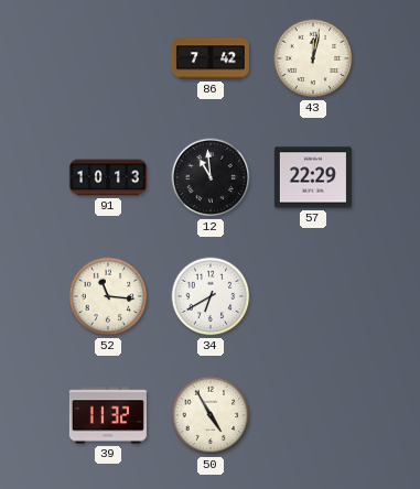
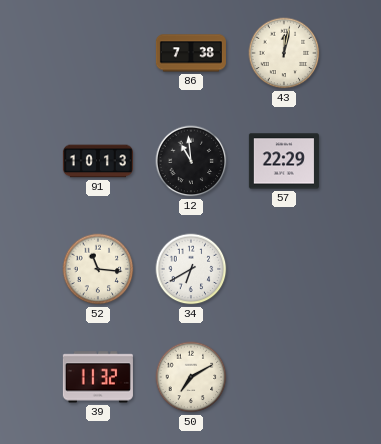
86: 7:42 -> 7:38
50: 4:55 -> 7:10
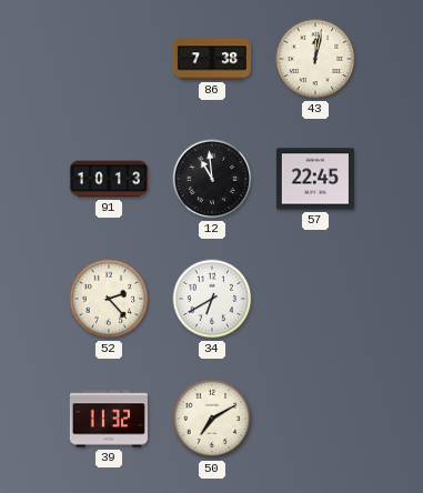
57: 22:29 -> 22:45
52: 11:16 -> 2:23
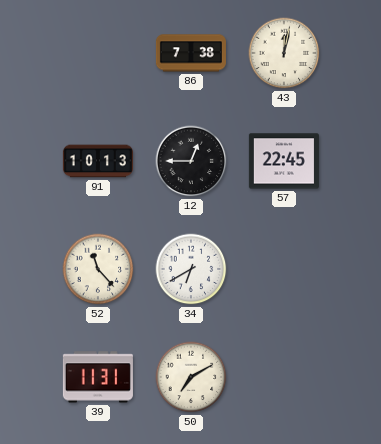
12: 10:59 -> 12:45
52: 2:23 -> 11:23
39: 11:32 -> 11:31
